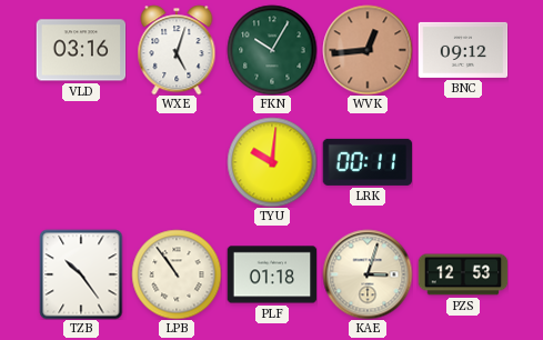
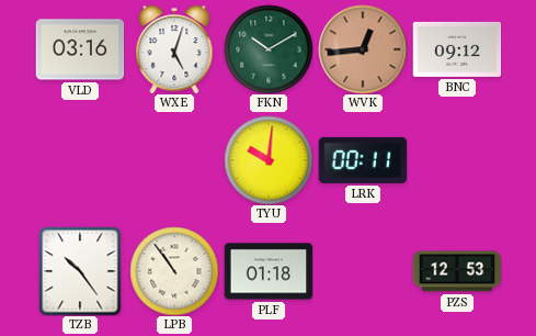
FKN: 10:05 -> 10:10
KAE: 3:03 -> none
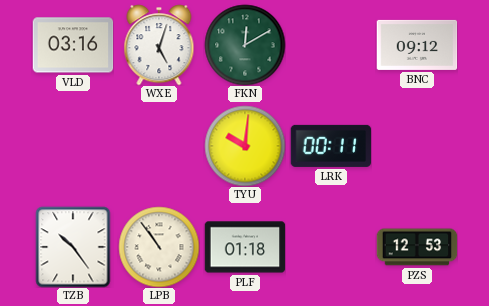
FKN: 10:10 -> 12:10
WVK: 12:44 -> none
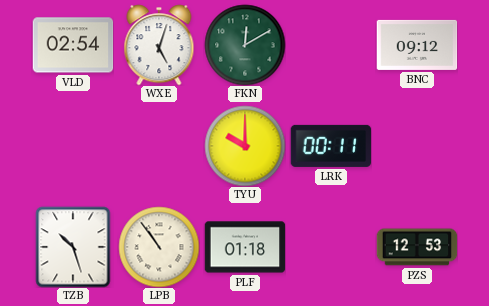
VLD: 03:16 -> 02:54
TYU: 10:01 -> 10:00
TZB: 10:24 -> 10:27
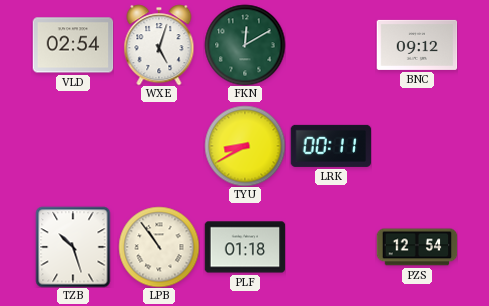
TYU: 10:00 -> 8:40
PZS: 12:53 -> 12:54
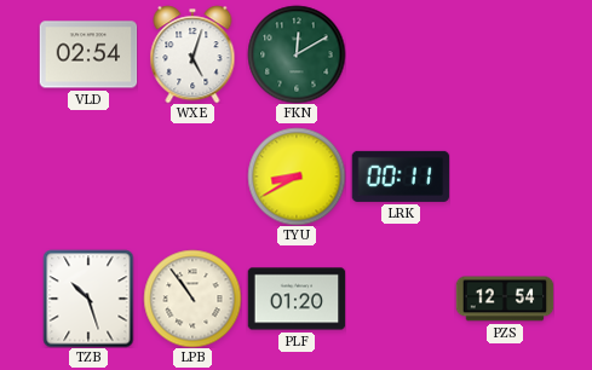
BNC: 09:12 -> none
PLF: 01:18 -> 01:20
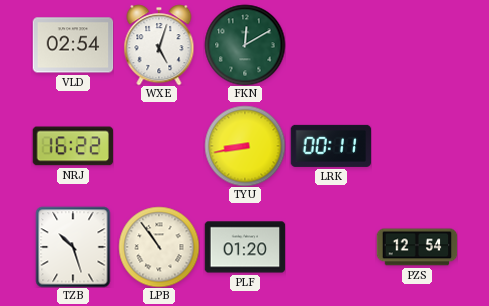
NRJ: none -> 16:22
TYU: 8:40 -> 8:43
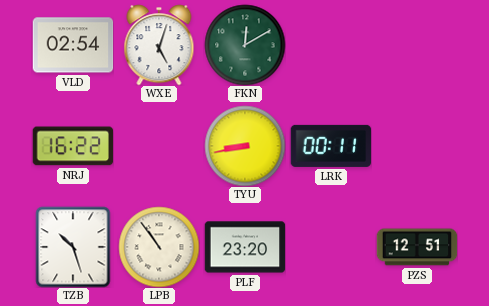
PLF: 01:20 -> 23:20
PZS: 12:54 -> 12:51
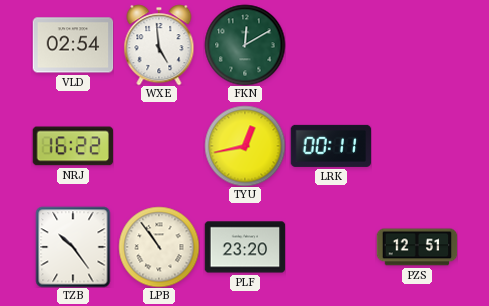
WXE: 5:03 -> 4:59
TYU: 8:43 -> 12:43
TZB: 10:27 -> 10:24
